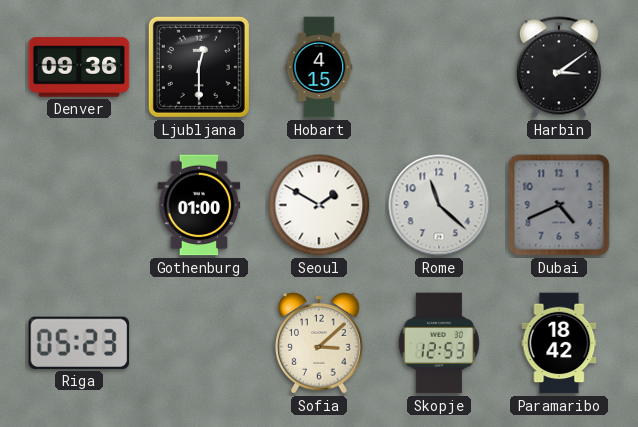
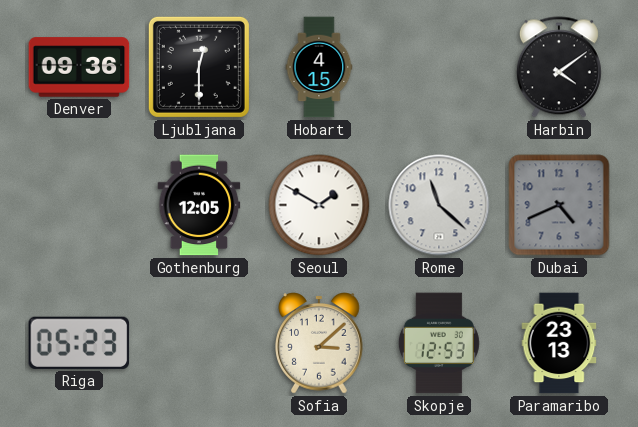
Harbin: 3:09 -> 4:09
Gothenburg: 01:00 -> 12:05
Paramaribo: 18:42 -> 23:13
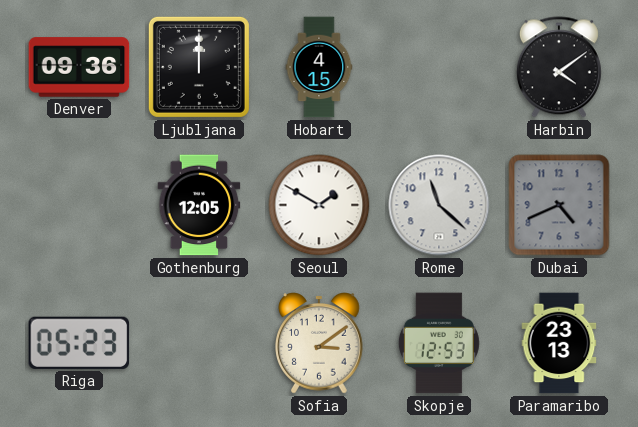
Ljubljana: 12:30 -> 12:00
Sofia: 3:08 -> 3:09
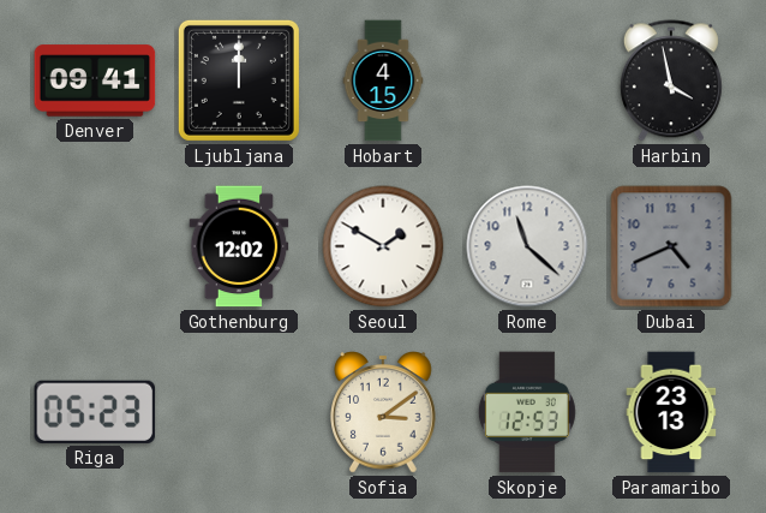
Denver: 09:36 -> 09:41
Harbin: 4:09 -> 3:58
Gothenburg: 12:05 -> 12:02
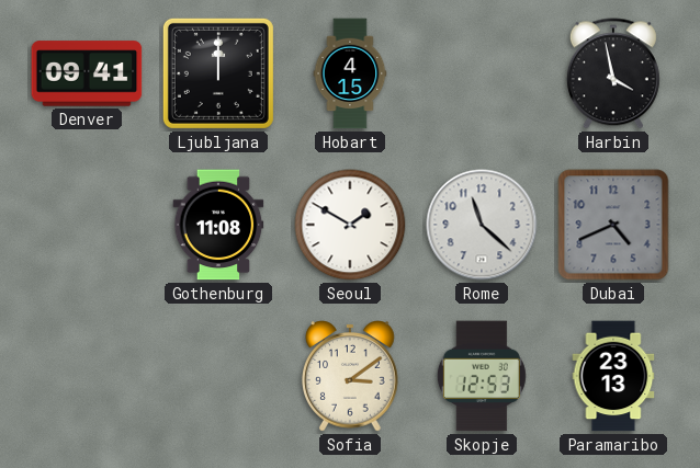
Gothenburg: 12:02 -> 11:08
Riga: 05:23 -> none
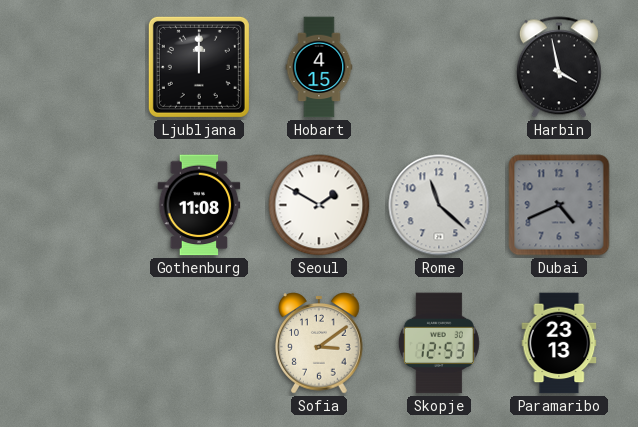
Denver: 09:41 -> none
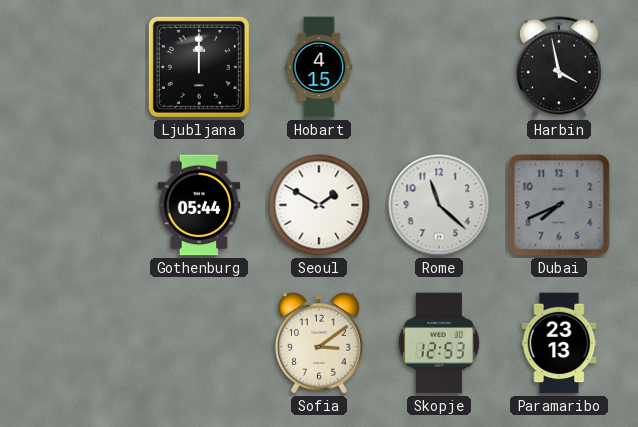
Gothenburg: 11:08 -> 05:44
Dubai: 4:41 -> 7:41
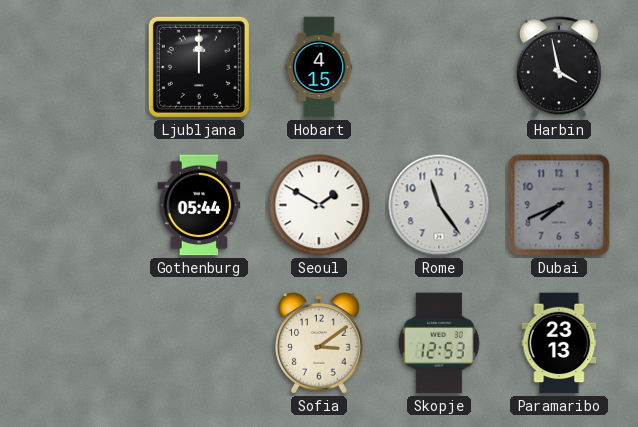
Rome: 11:22 -> 11:24
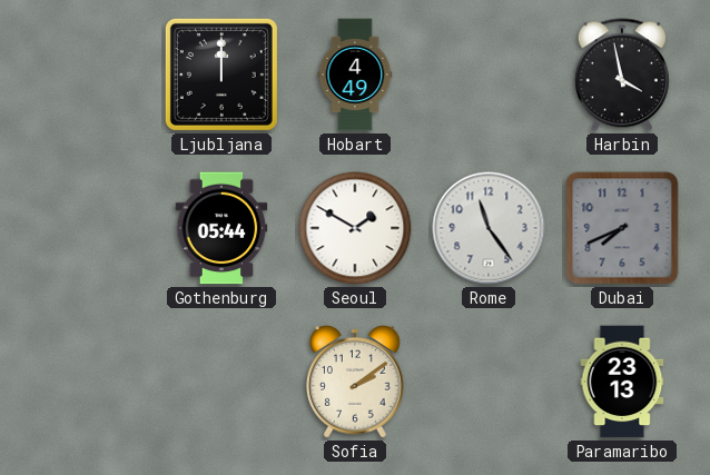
Hobart: 4:15 -> 4:49
Sofia: 3:09 -> 2:09
Skopje: 12:53 -> none
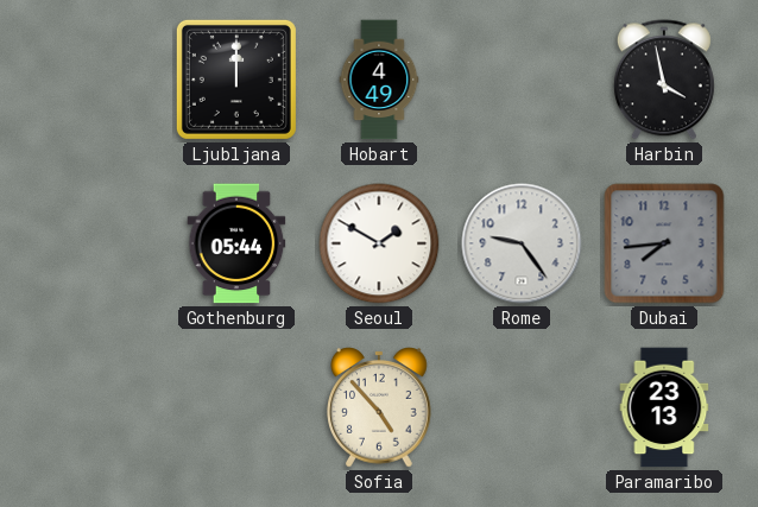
Rome: 11:24 -> 9:24
Dubai: 7:41 -> 7:44
Sofia: 2:09 -> 4:53
